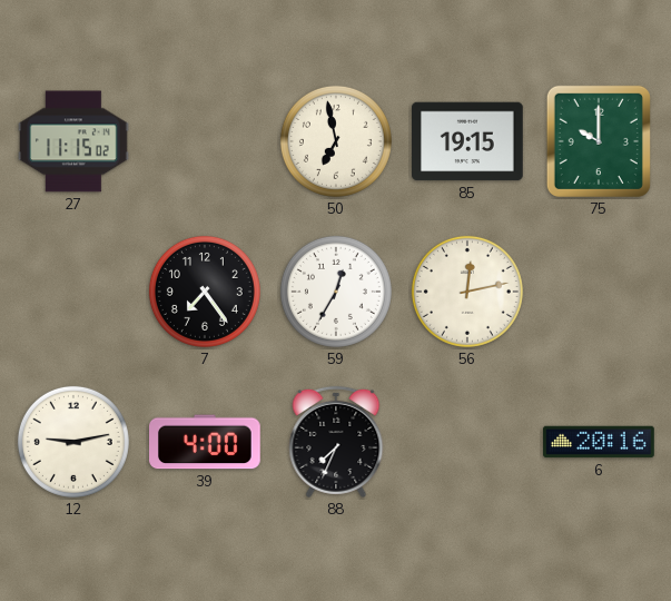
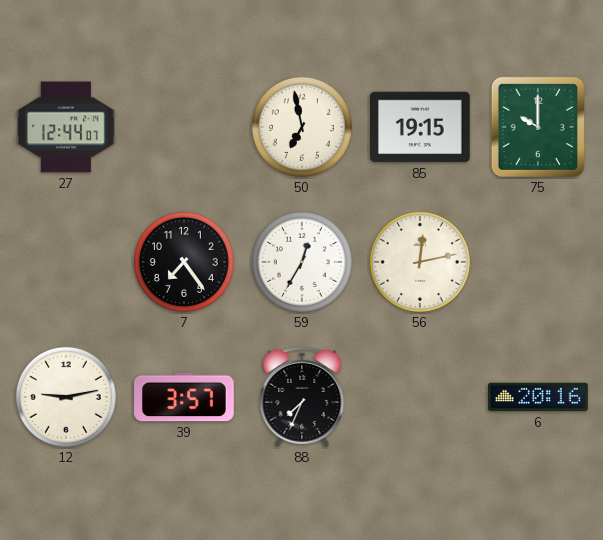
27: 11:15 -> 12:44
39: 4:00 -> 3:57
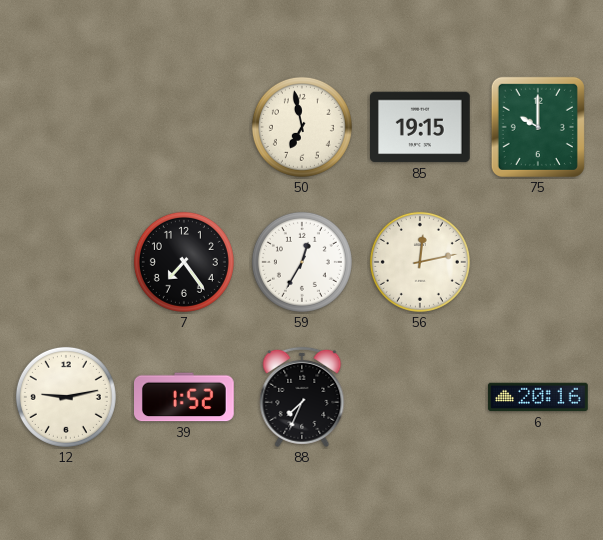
27: 12:44 -> none
39: 3:57 -> 1:52
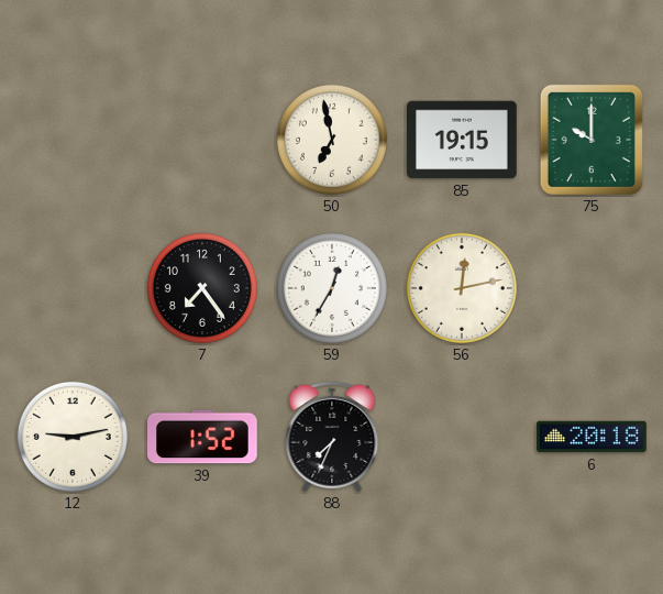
6: 20:16 -> 20:18
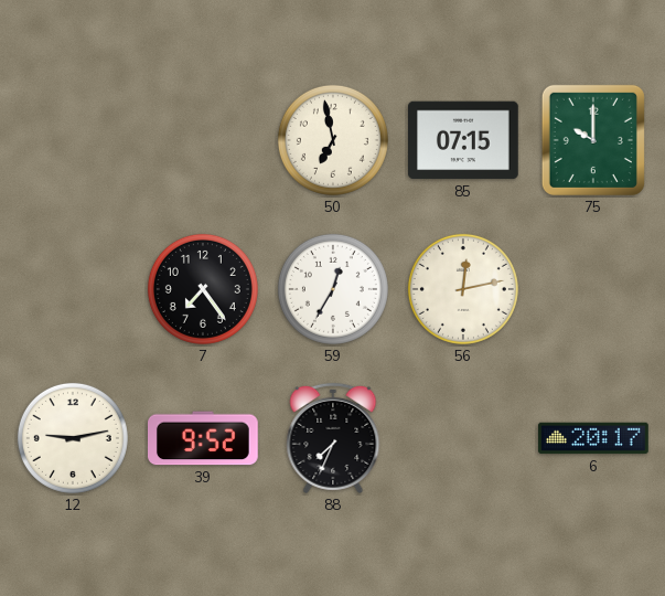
85: 19:15 -> 07:15
39: 1:52 -> 9:52
6: 20:18 -> 20:17
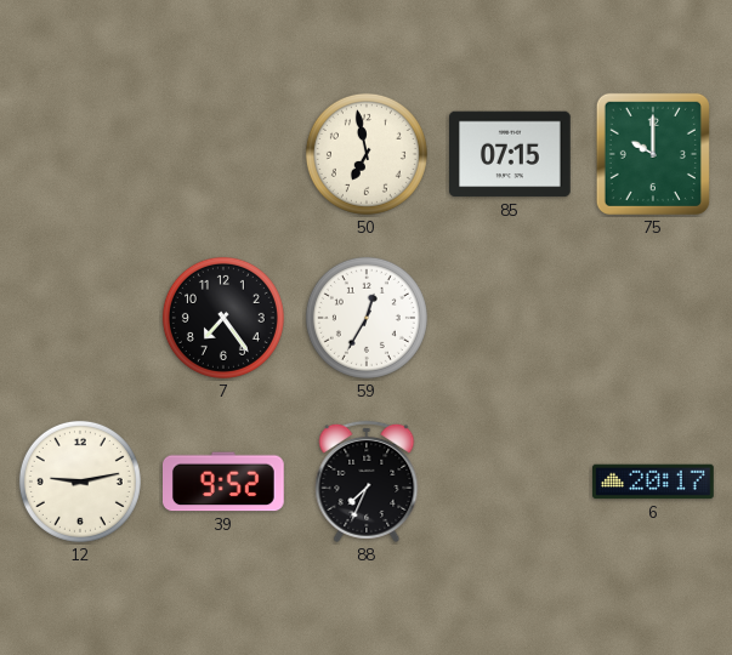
56: 12:13 -> none
